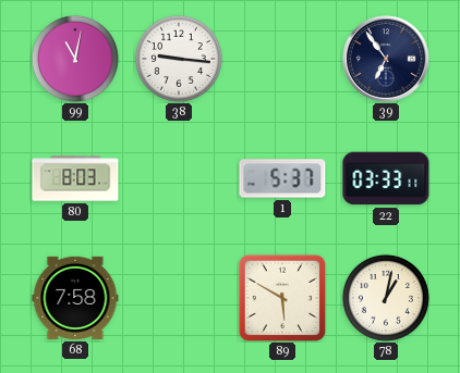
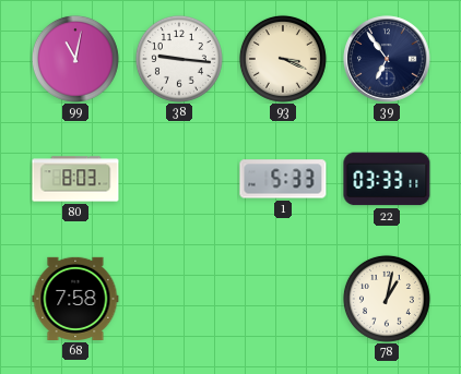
93: none -> 3:19
1: 5:37 -> 5:33
89: 5:50 -> none
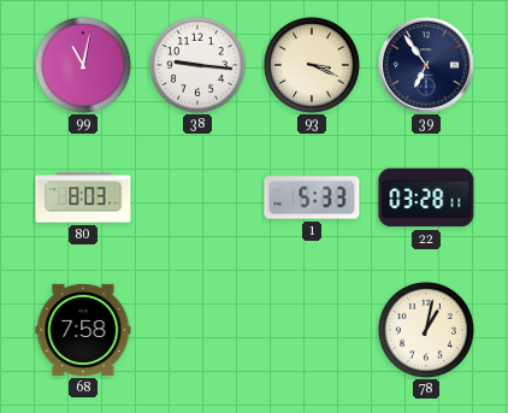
22: 03:33 -> 03:28
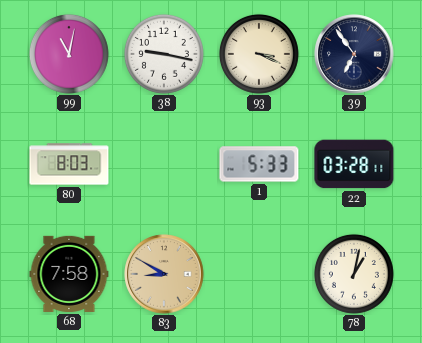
38: 9:16 -> 9:17
83: none -> 8:50
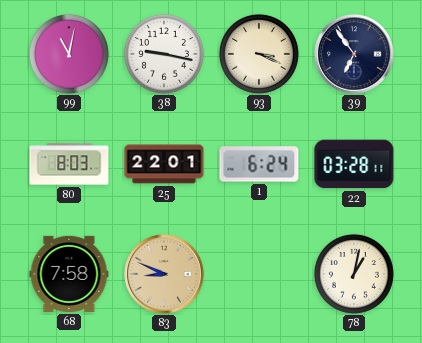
25: none -> 22:01
1: 5:33 -> 6:24
83: 8:50 -> 8:49
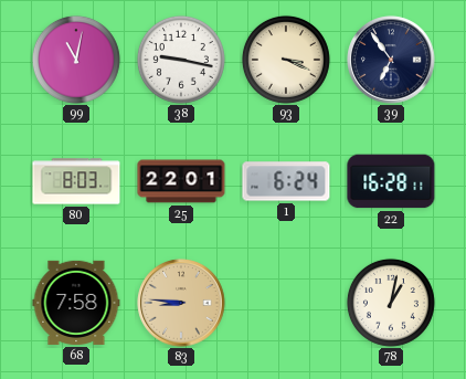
22: 03:28 -> 16:28
83: 8:49 -> 8:46
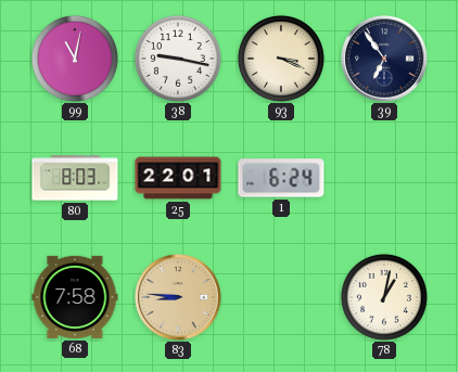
22: 16:28 -> none
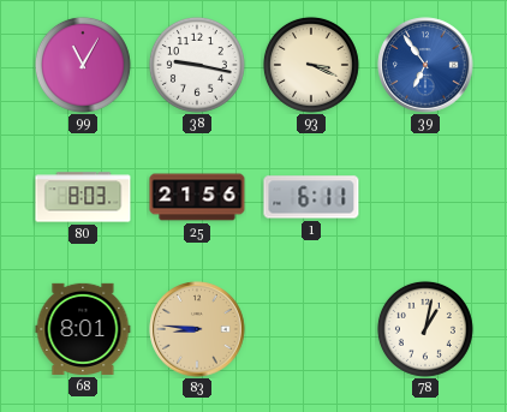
99: 11:02 -> 11:05
39 dial: navy -> blue
25: 22:01 -> 21:56
1: 6:24 -> 6:11
68: 7:58 -> 8:01
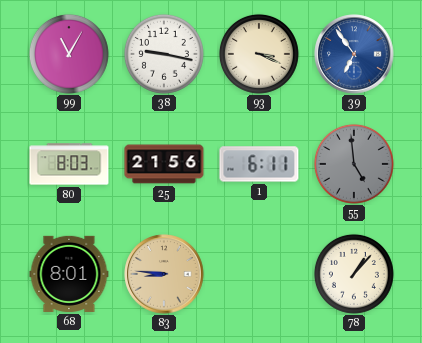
55: none -> 4:59
78: 1:02 -> 1:07
